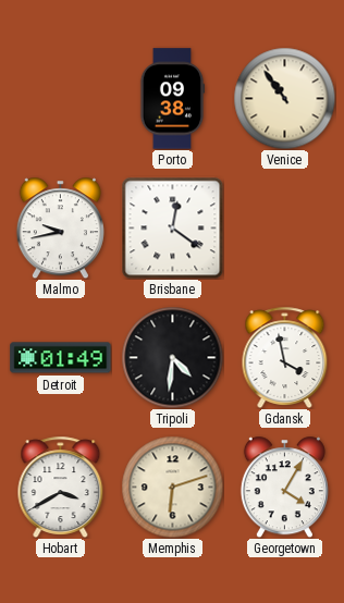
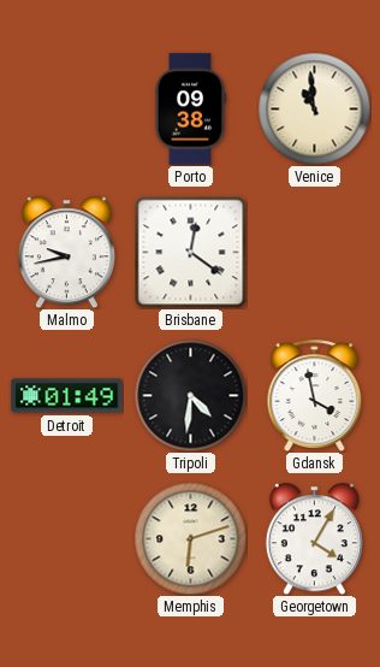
Venice: 10:54 -> 10:59
Hobart: 3:40 -> none
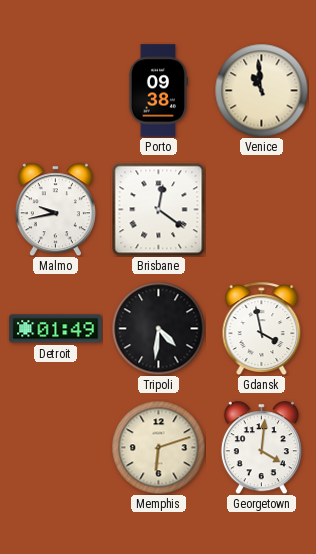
Georgetown: 4:05 -> 4:01
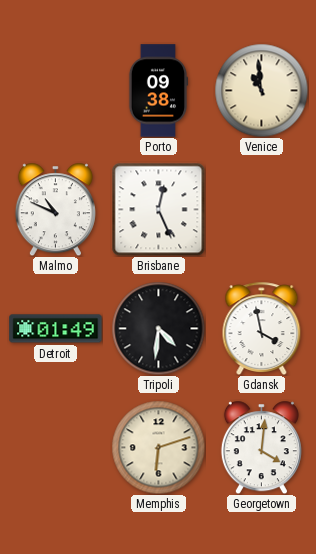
Malmo: 9:43 -> 10:49
Brisbane: 12:21 -> 12:26
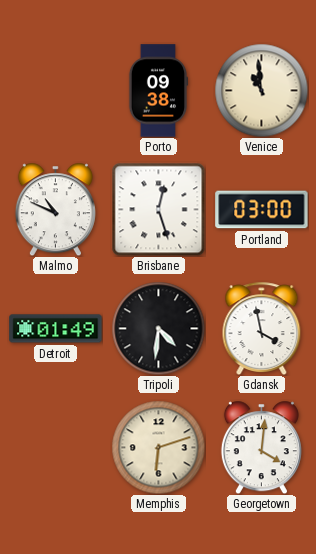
Brisbane: 12:26 -> 12:27
Portland: none -> 03:00
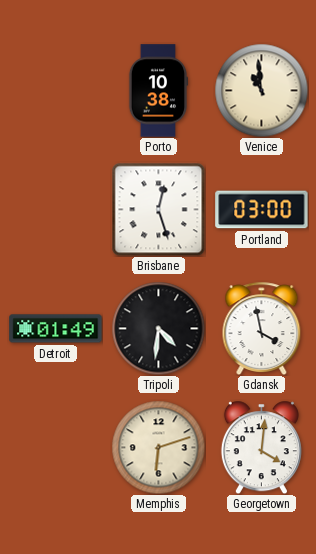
Porto: 09:38 -> 10:38
Malmo: 10:49 -> none
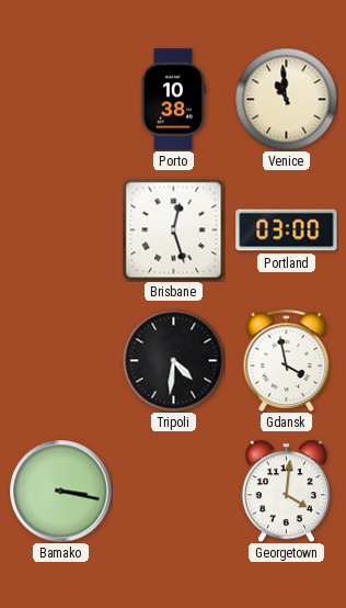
Detroit: 01:49 -> none
Bamako: none -> 3:17
Memphis: 6:12 -> none
